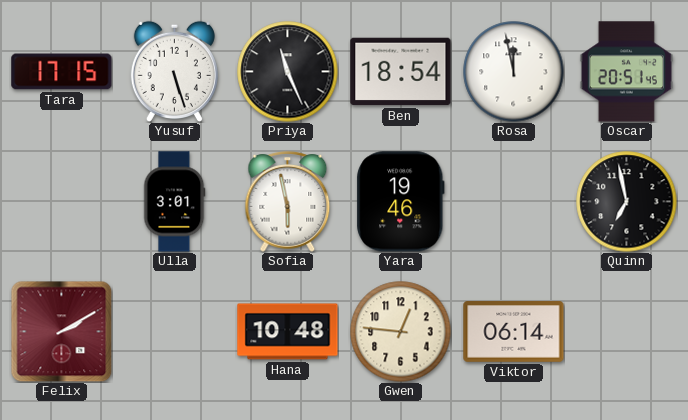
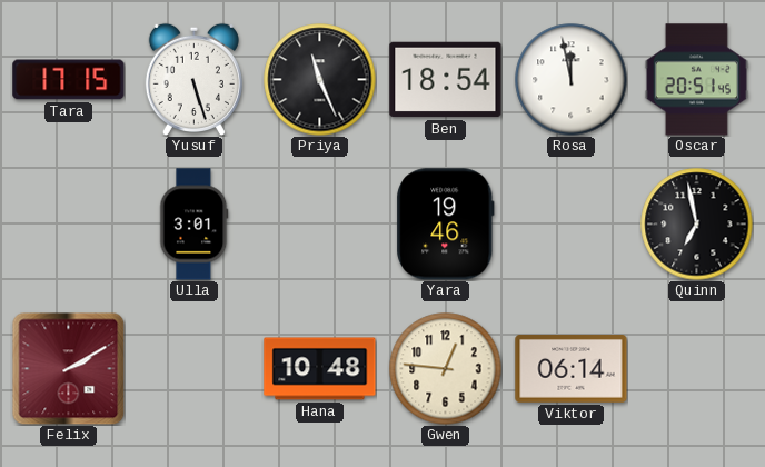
Sofia: 5:58 -> none
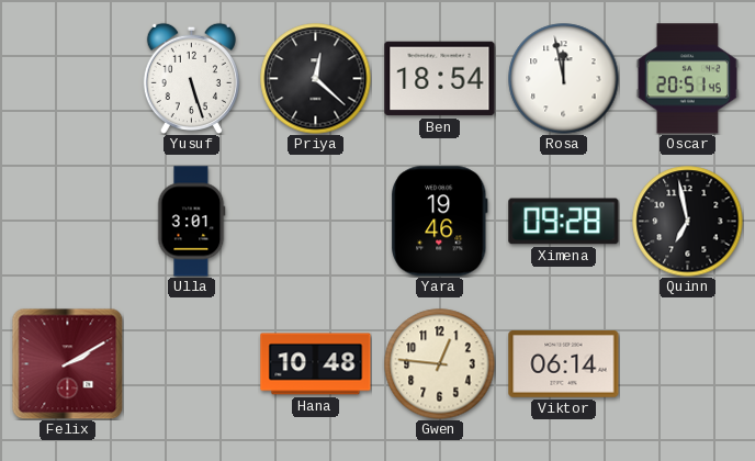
Tara: 17:15 -> none
Priya: 11:26 -> 12:22
Ximena: none -> 09:28
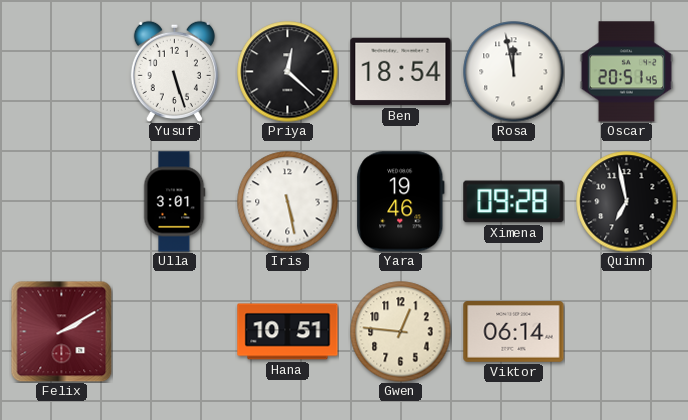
Iris: none -> 5:28
Hana: 10:48 -> 10:51
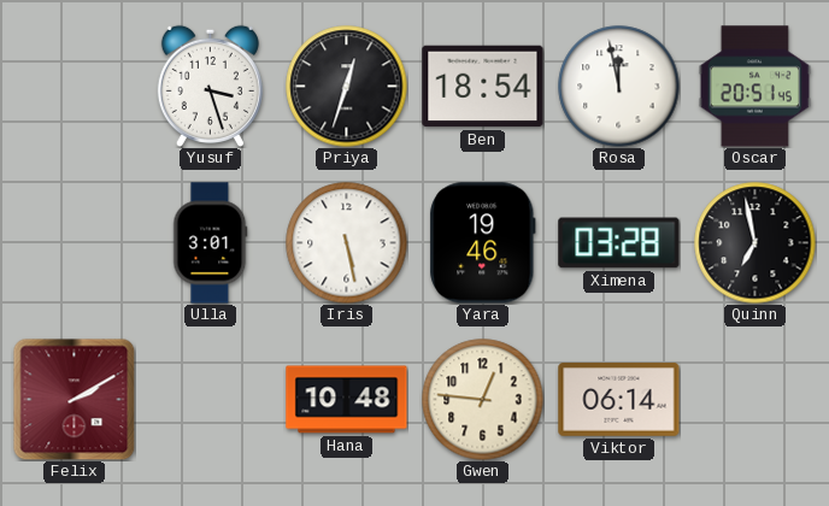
Yusuf: 5:27 -> 3:27
Priya: 12:22 -> 12:33
Ximena: 09:28 -> 03:28
Hana: 10:51 -> 10:48
